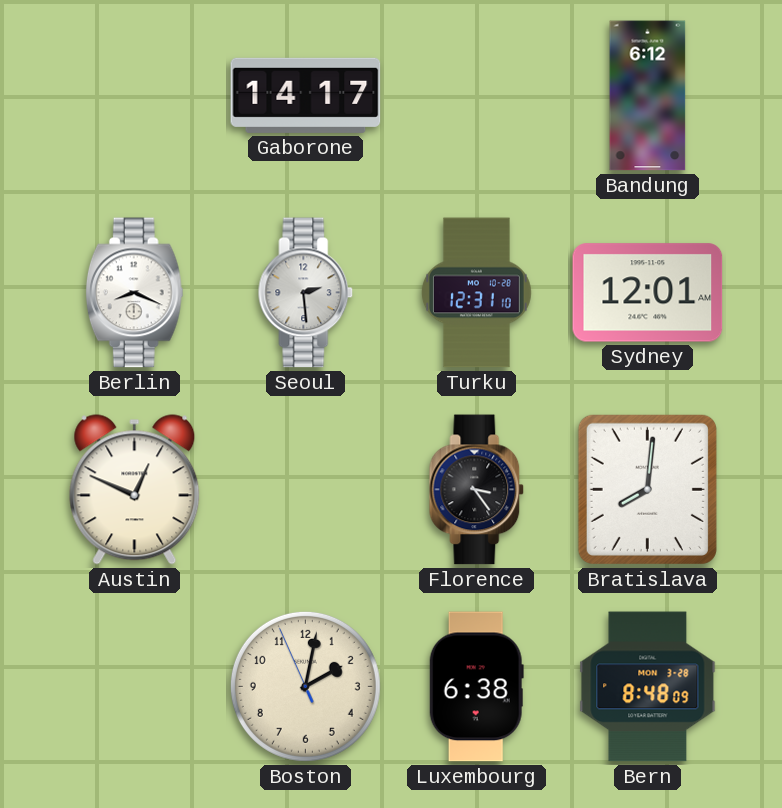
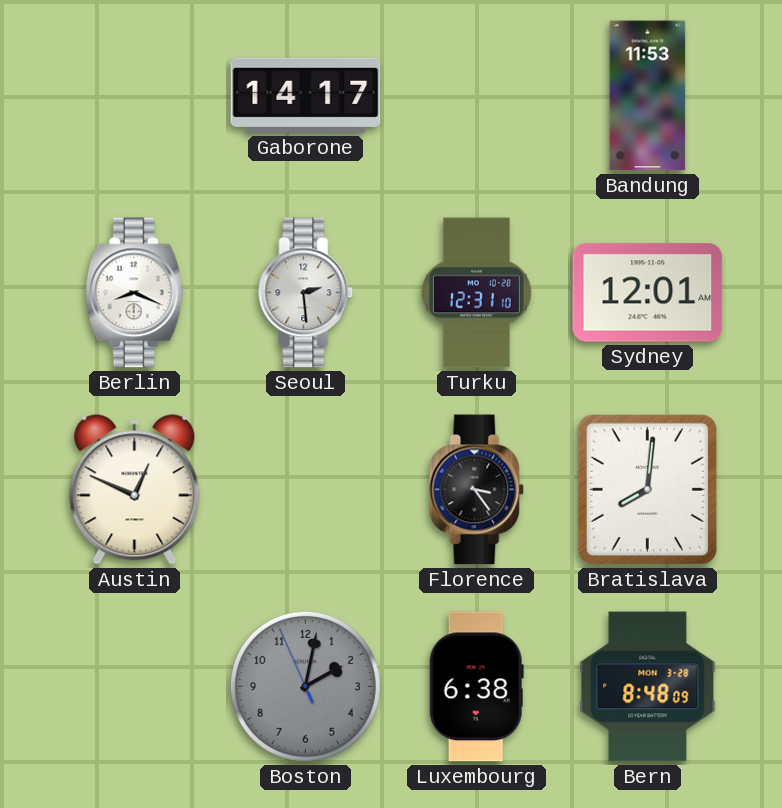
Bandung: 6:12 -> 11:53
Boston dial: cream -> grey
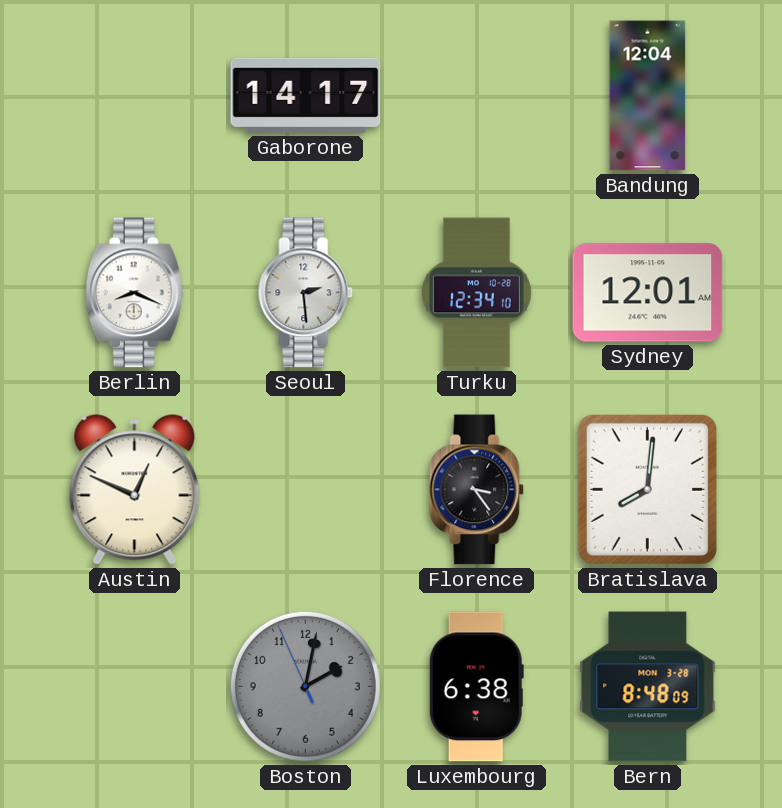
Bandung: 11:53 -> 12:04
Turku: 12:31 -> 12:34
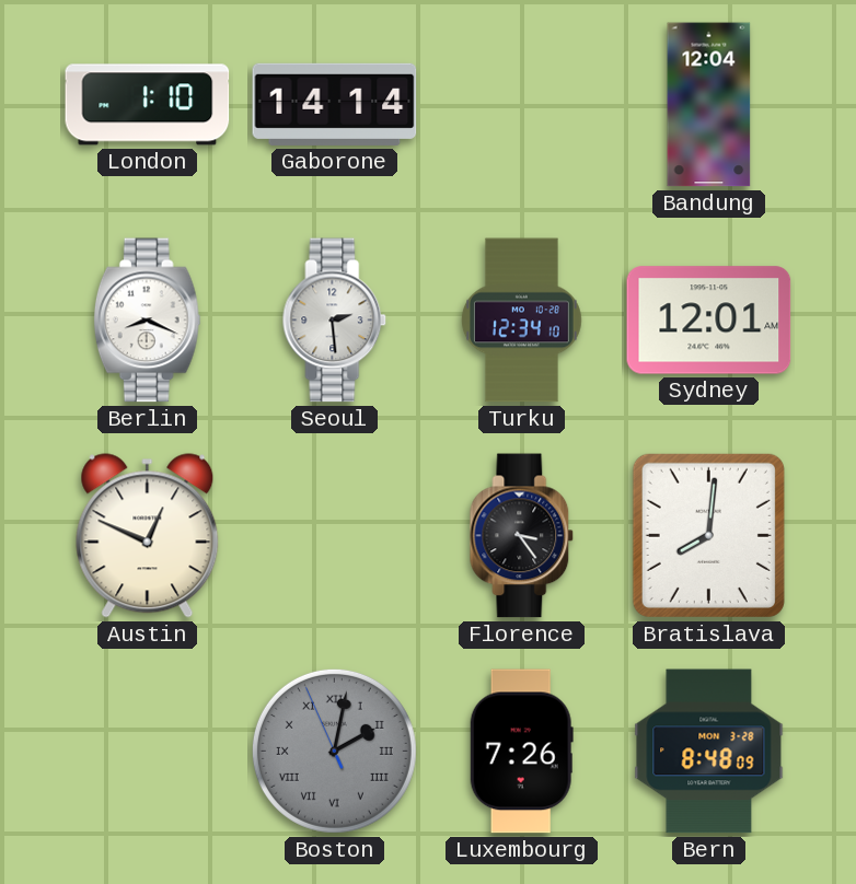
London: none -> 1:10
Gaborone: 14:17 -> 14:14
Boston numerals: Arabic -> Roman
Luxembourg: 6:38 -> 7:26
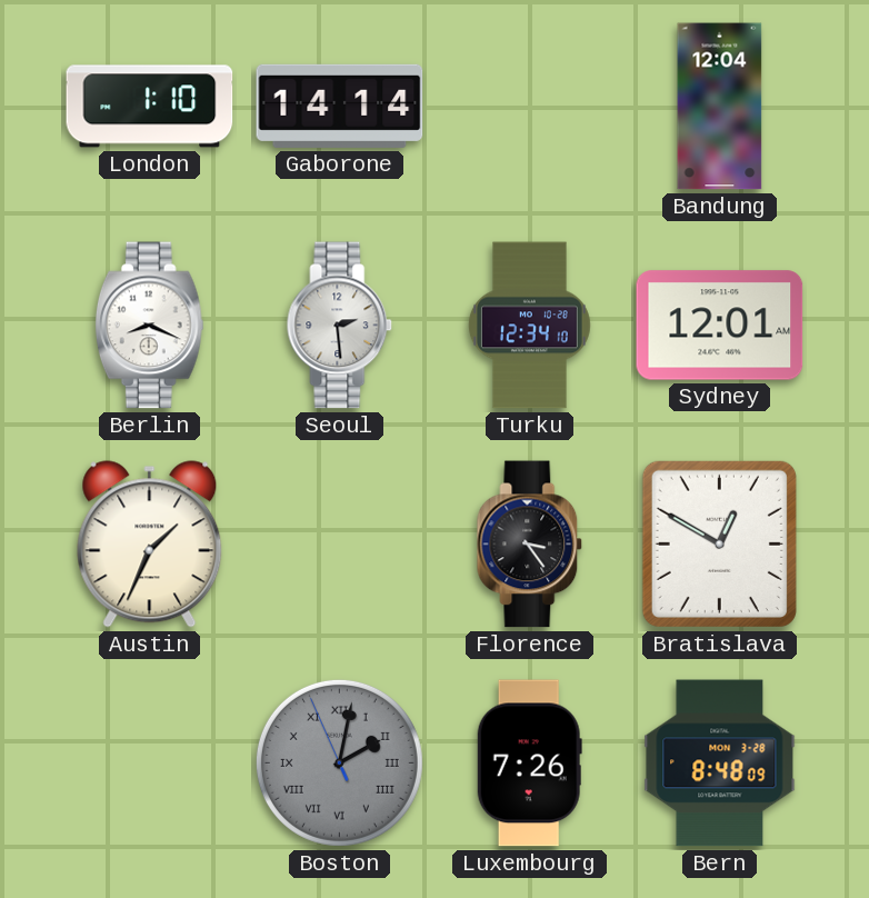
Austin: 12:49 -> 1:34
Bratislava: 8:01 -> 12:50
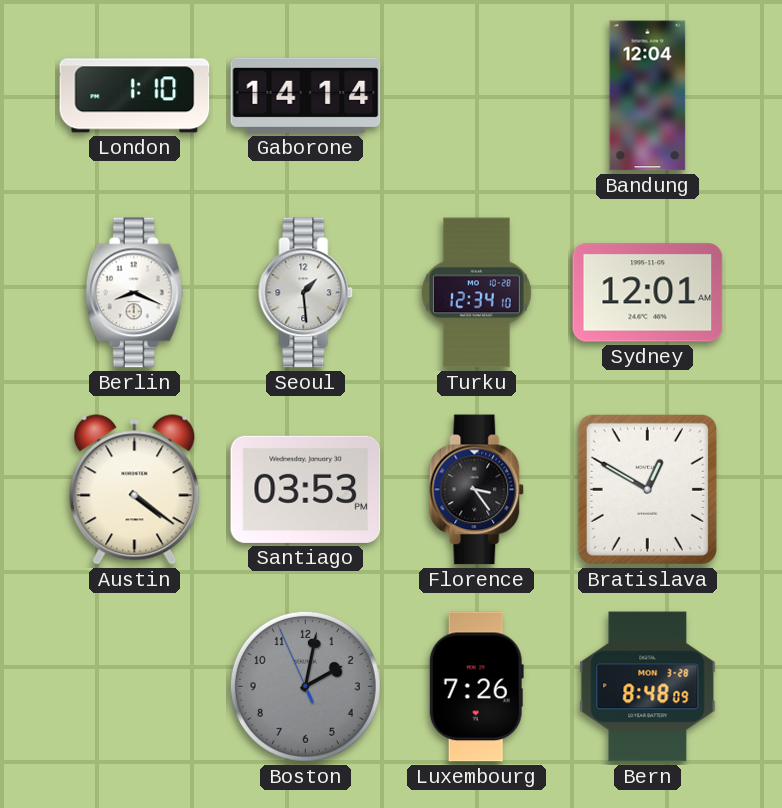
Seoul: 2:29 -> 1:29
Austin: 1:34 -> 4:21
Santiago: none -> 03:53
Boston numerals: Roman -> Arabic
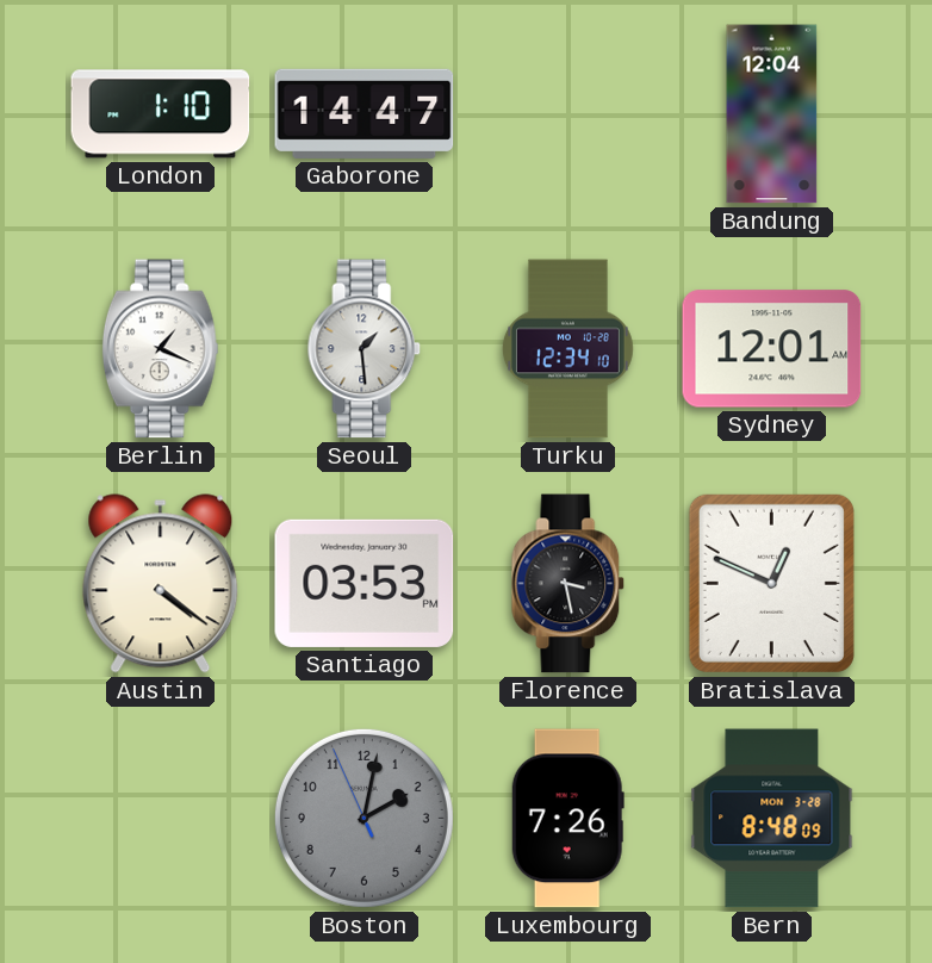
Gaborone: 14:14 -> 14:47
Berlin: 8:19 -> 1:19
Florence: 3:24 -> 3:28
Bratislava: 12:50 -> 12:49
